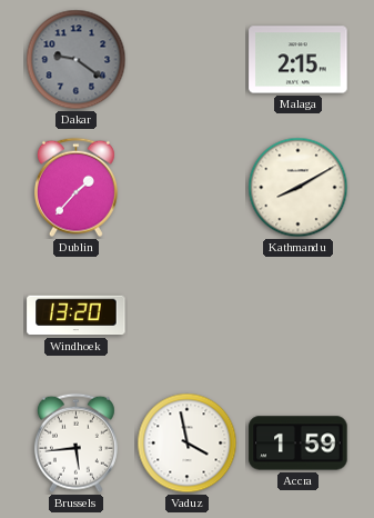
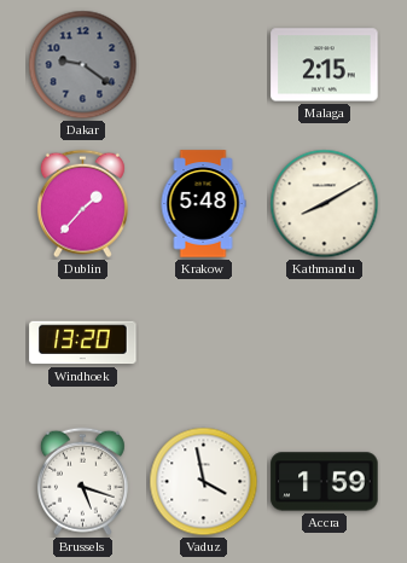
Krakow: none -> 5:48
Brussels: 5:44 -> 5:18
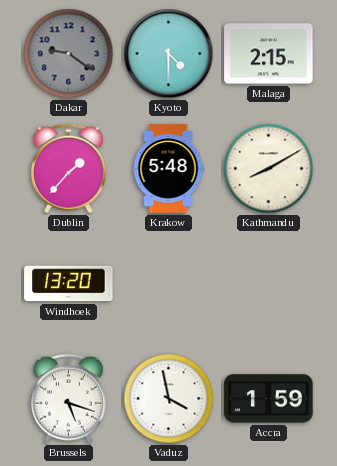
Kyoto: none -> 4:30
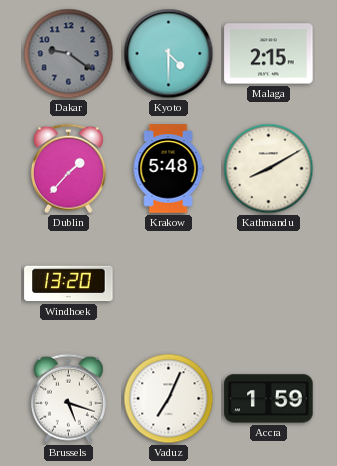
Vaduz: 3:58 -> 7:04
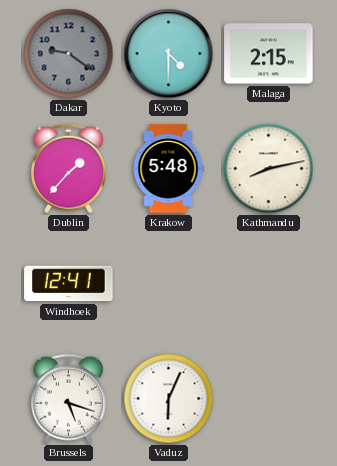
Kathmandu: 8:10 -> 8:13
Windhoek: 13:20 -> 12:41
Vaduz: 7:04 -> 6:04
Accra: 1:59 -> none
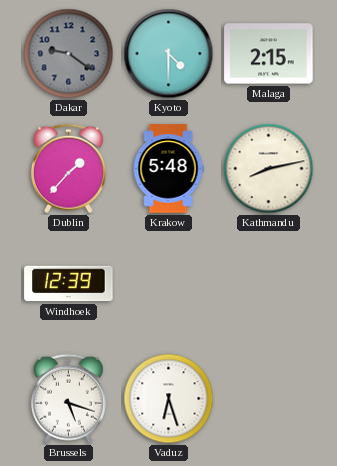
Windhoek: 12:41 -> 12:39
Vaduz: 6:04 -> 6:27
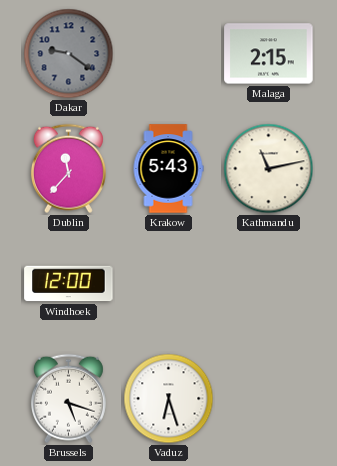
Kyoto: 4:30 -> none
Dublin: 1:37 -> 11:37
Krakow: 5:48 -> 5:43
Kathmandu: 8:13 -> 11:13
Windhoek: 12:39 -> 12:00
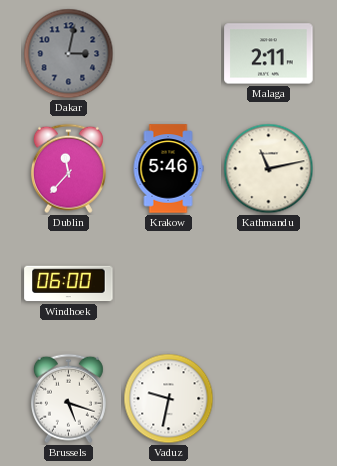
Dakar: 9:21 -> 3:02
Malaga: 2:15 -> 2:11
Krakow: 5:43 -> 5:46
Windhoek: 12:00 -> 06:00
Vaduz: 6:27 -> 9:32
